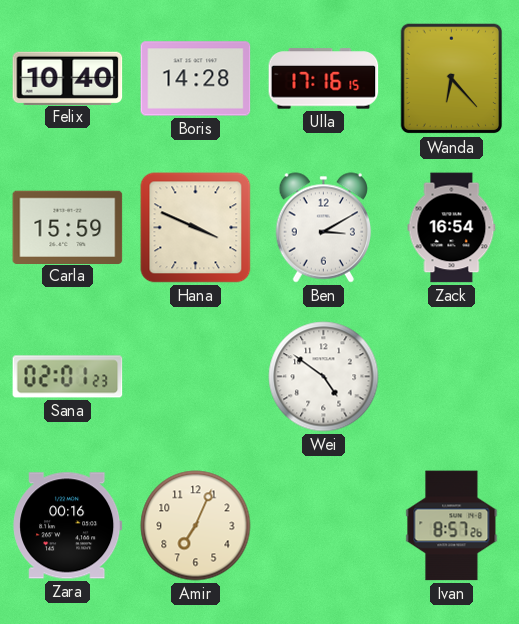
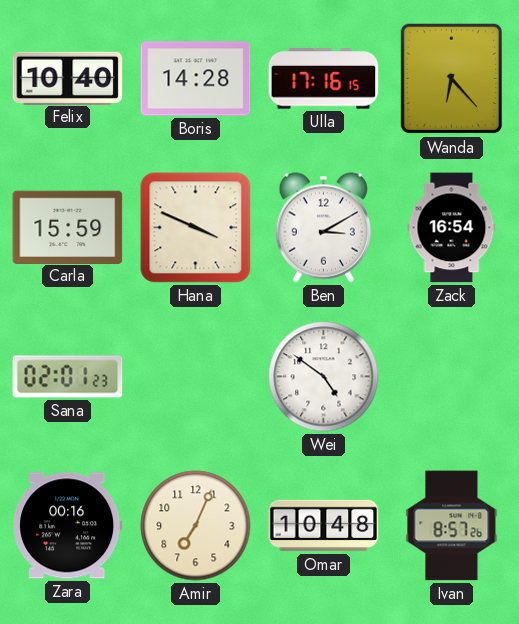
Omar: none -> 10:48
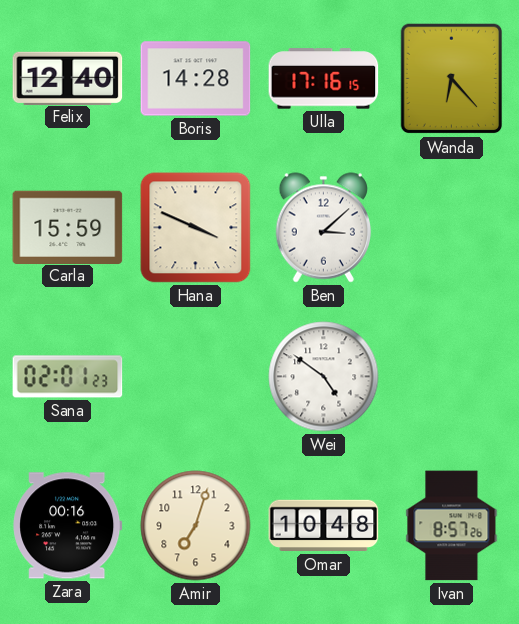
Felix: 10:40 -> 12:40
Ben: 3:10 -> 3:08
Zack: 16:54 -> none
Amir: 7:04 -> 7:03
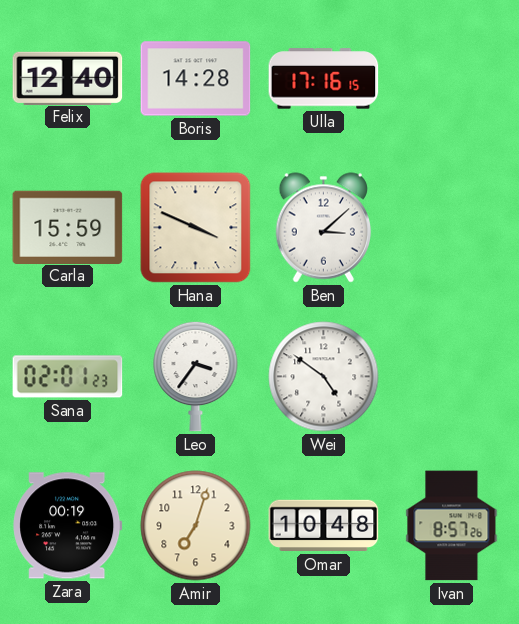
Wanda: 6:23 -> none
Leo: none -> 3:36
Zara: 00:16 -> 00:19
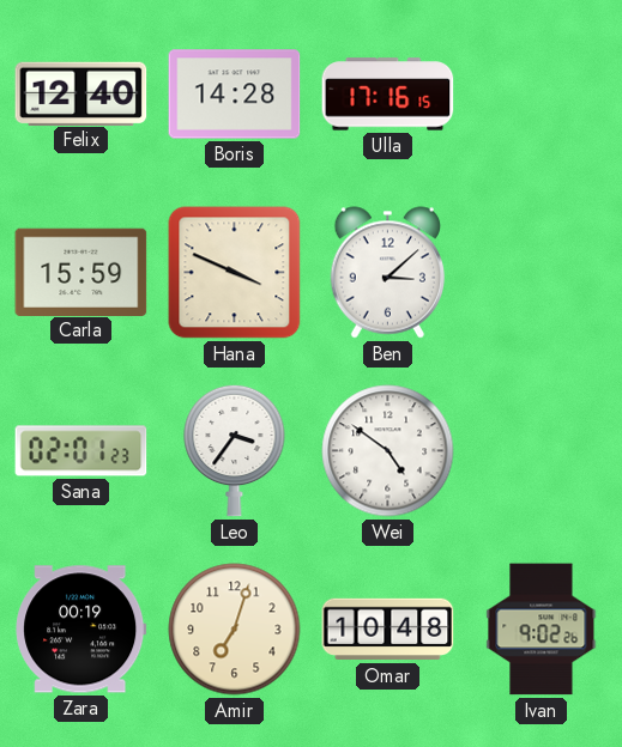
Ivan: 8:57 -> 9:02
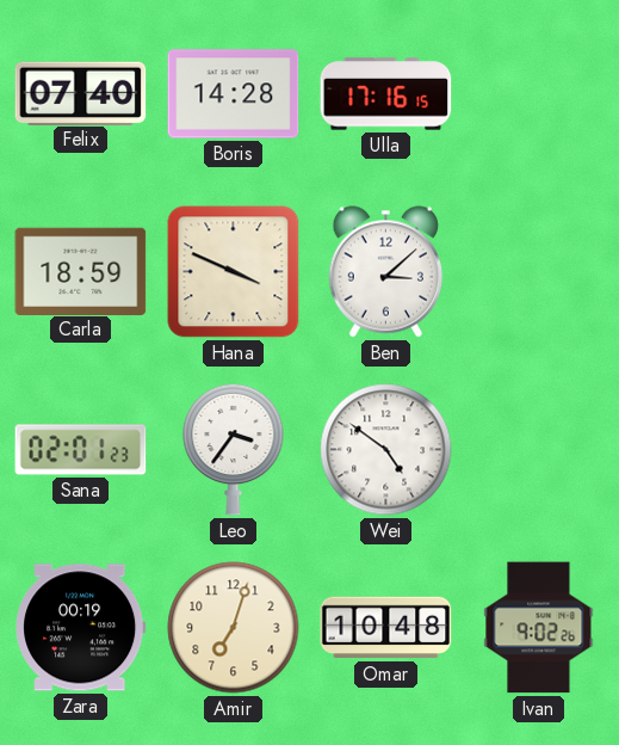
Felix: 12:40 -> 07:40
Carla: 15:59 -> 18:59
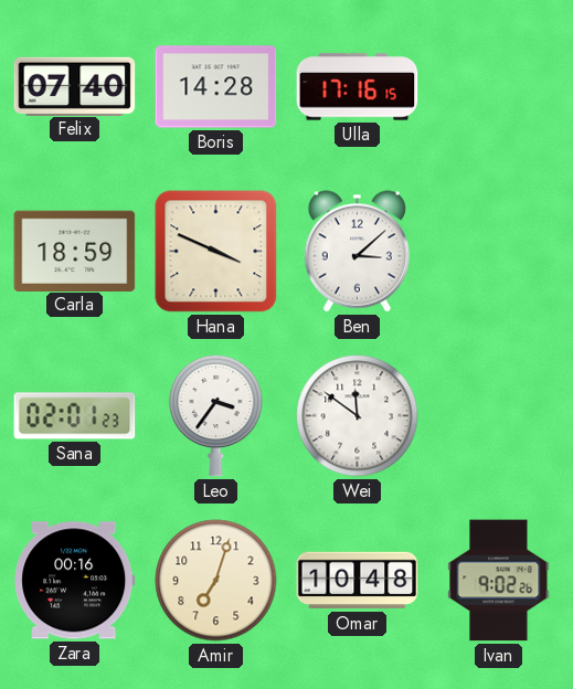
Wei: 4:51 -> 11:51
Zara: 00:19 -> 00:16
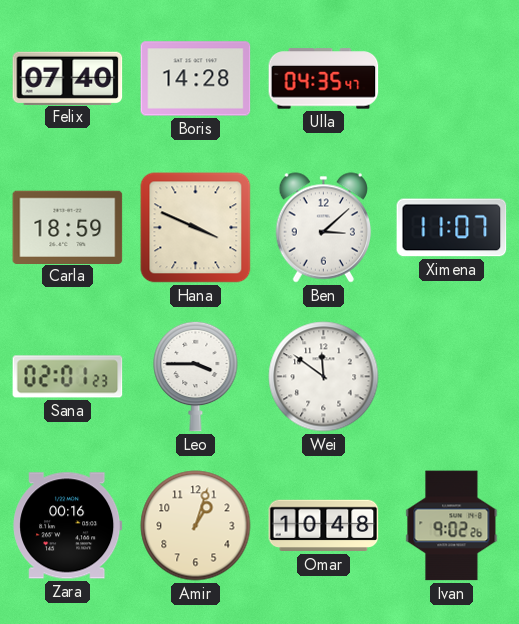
Ulla: 17:16 -> 04:35
Ximena: none -> 11:07
Leo: 3:36 -> 3:45
Amir: 7:03 -> 1:03
